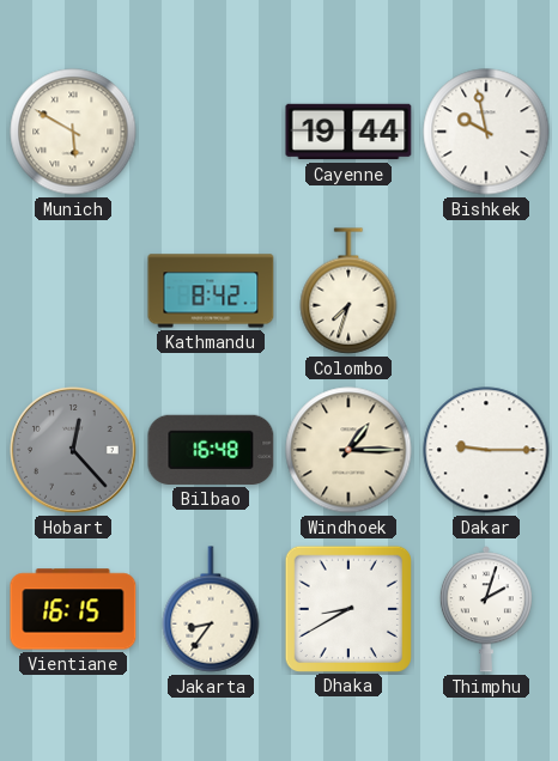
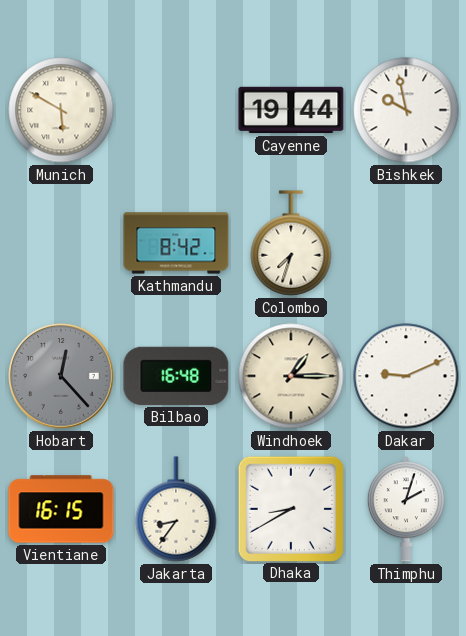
Dakar: 9:15 -> 9:11
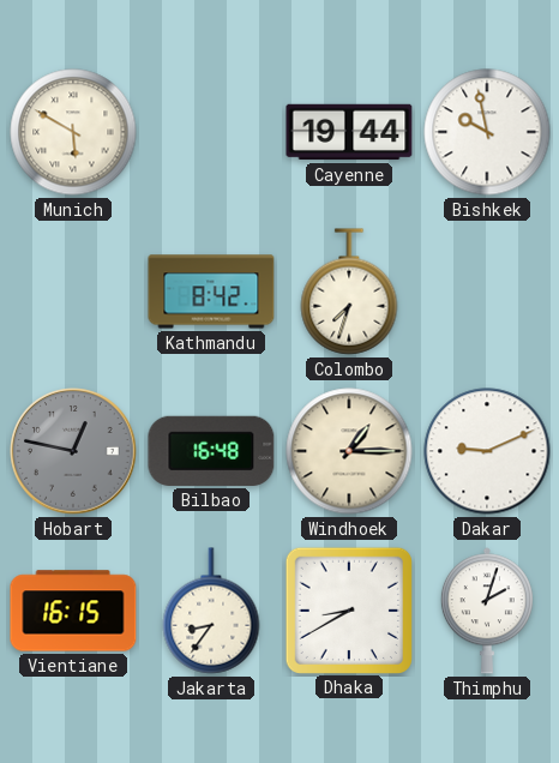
Hobart: 12:23 -> 12:47
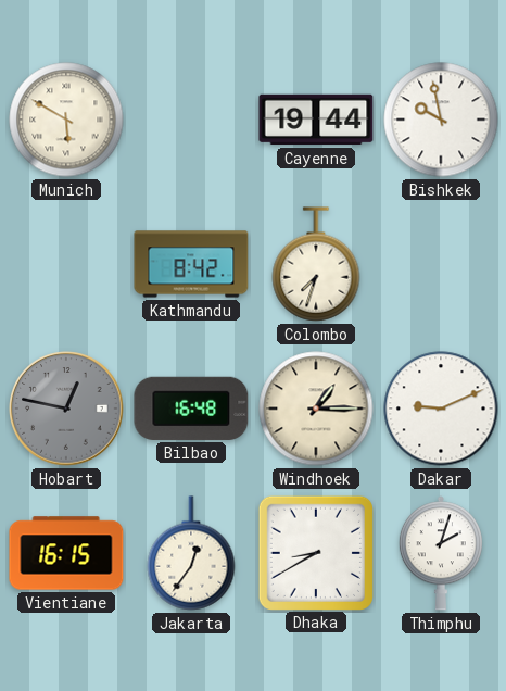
Jakarta: 8:36 -> 12:36
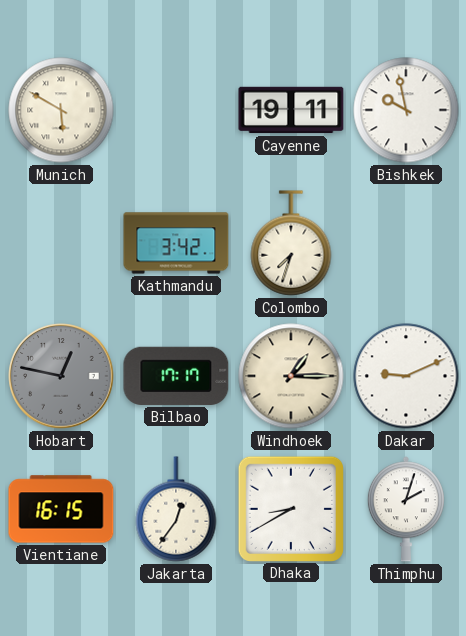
Cayenne: 19:44 -> 19:11
Kathmandu: 8:42 -> 3:42
Bilbao: 16:48 -> 17:17
